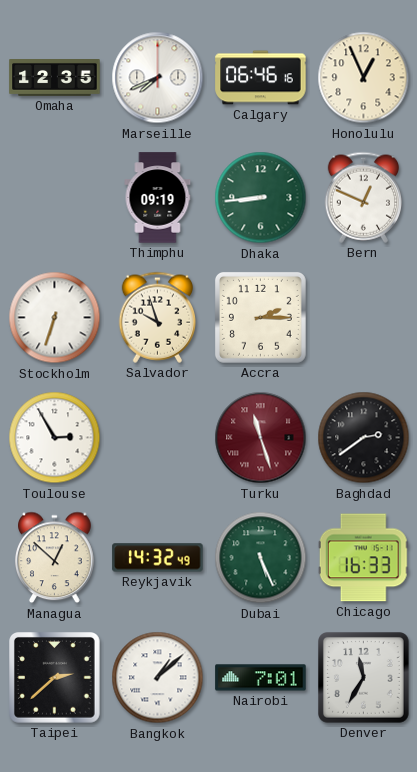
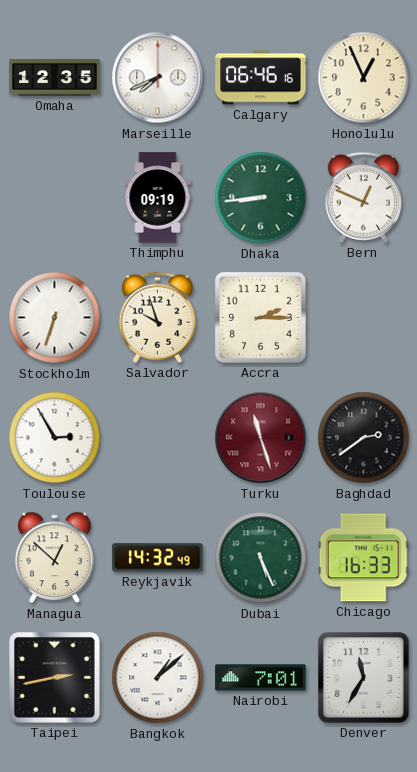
Taipei: 2:38 -> 2:43
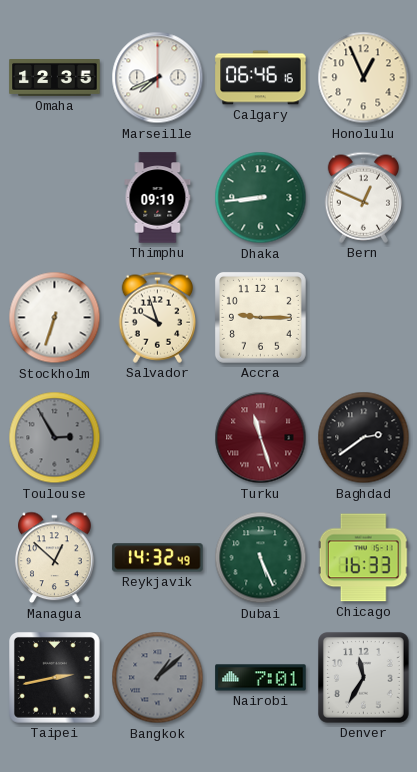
Accra: 2:15 -> 9:15
Toulouse dial: white -> grey
Bangkok dial: white -> grey
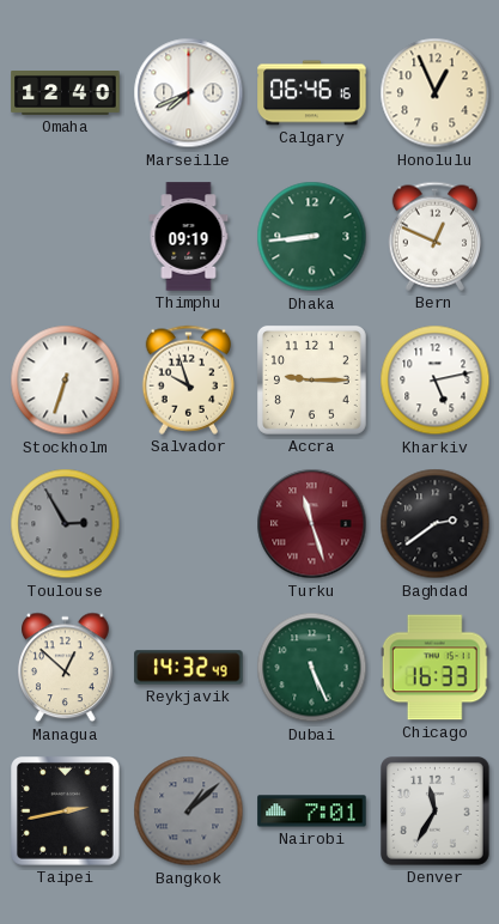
Omaha: 12:35 -> 12:40
Kharkiv: none -> 5:13
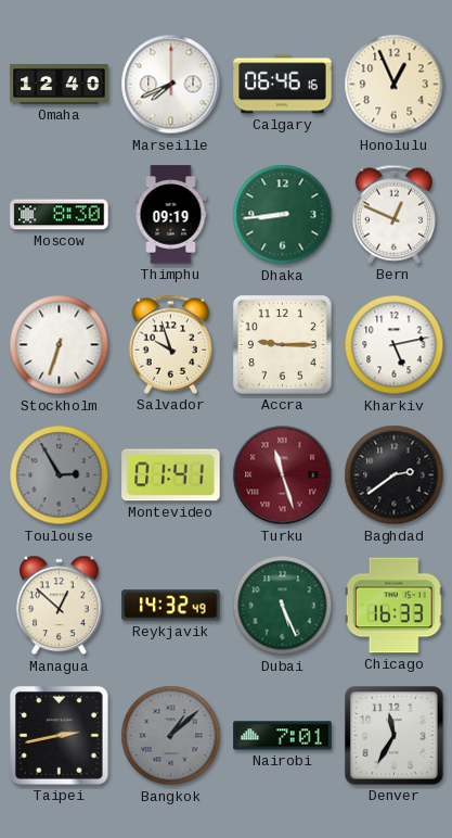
Moscow: none -> 8:30
Montevideo: none -> 01:41
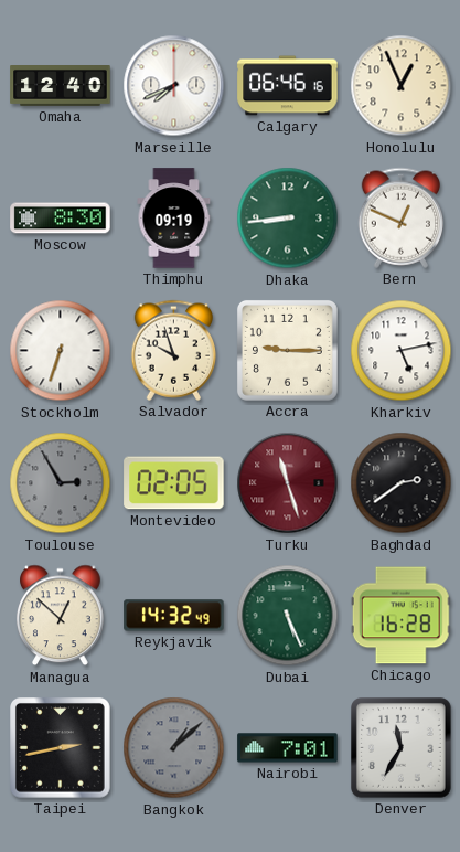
Montevideo: 01:41 -> 02:05
Chicago: 16:33 -> 16:28
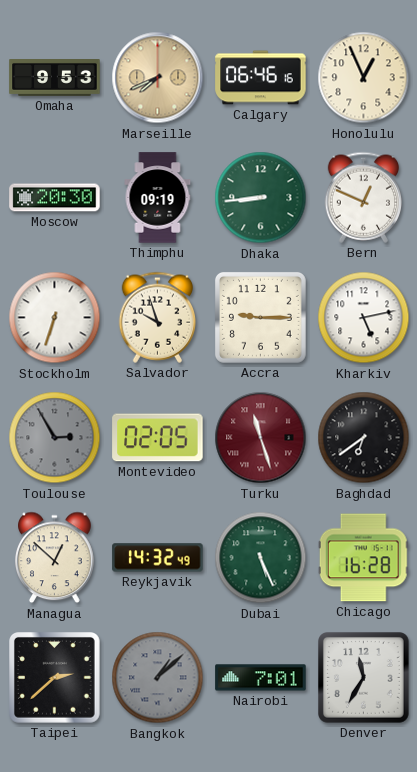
Omaha: 12:40 -> 9:53
Marseille dial: white -> champagne
Moscow: 8:30 -> 20:30
Baghdad: 2:39 -> 6:39
Taipei: 2:43 -> 2:38
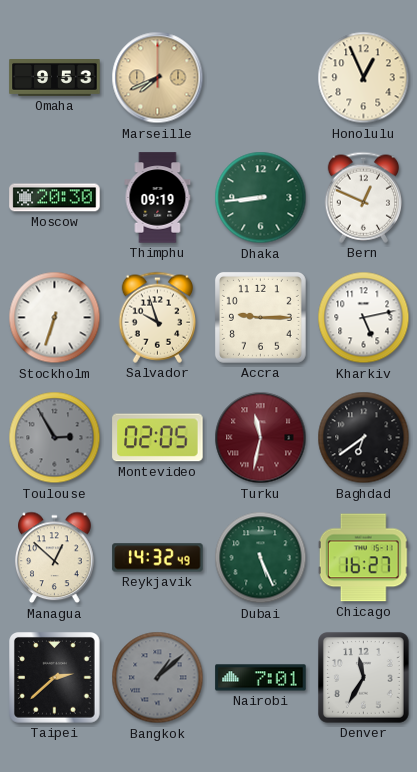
Calgary: 06:46 -> none
Turku: 11:27 -> 11:32
Chicago: 16:28 -> 16:27
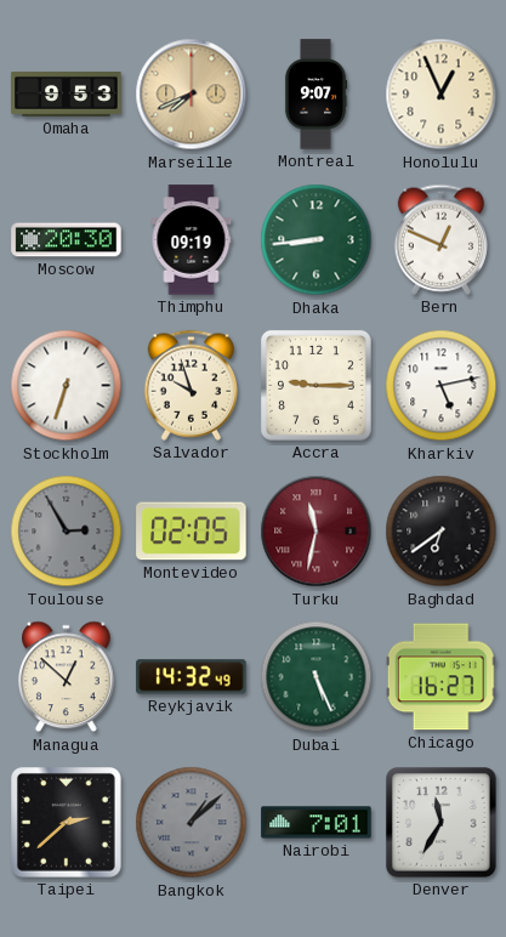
Montreal: none -> 9:07
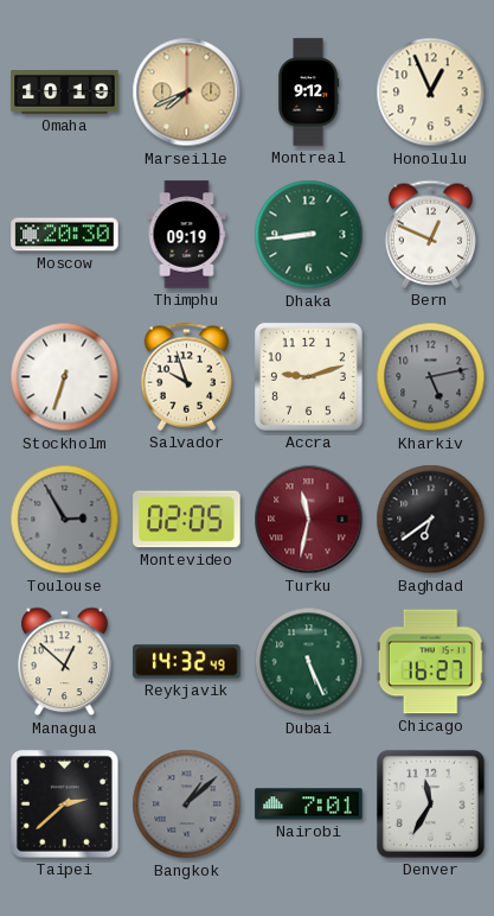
Omaha: 9:53 -> 10:19
Montreal: 9:07 -> 9:12
Accra: 9:15 -> 9:12
Kharkiv dial: white -> grey
